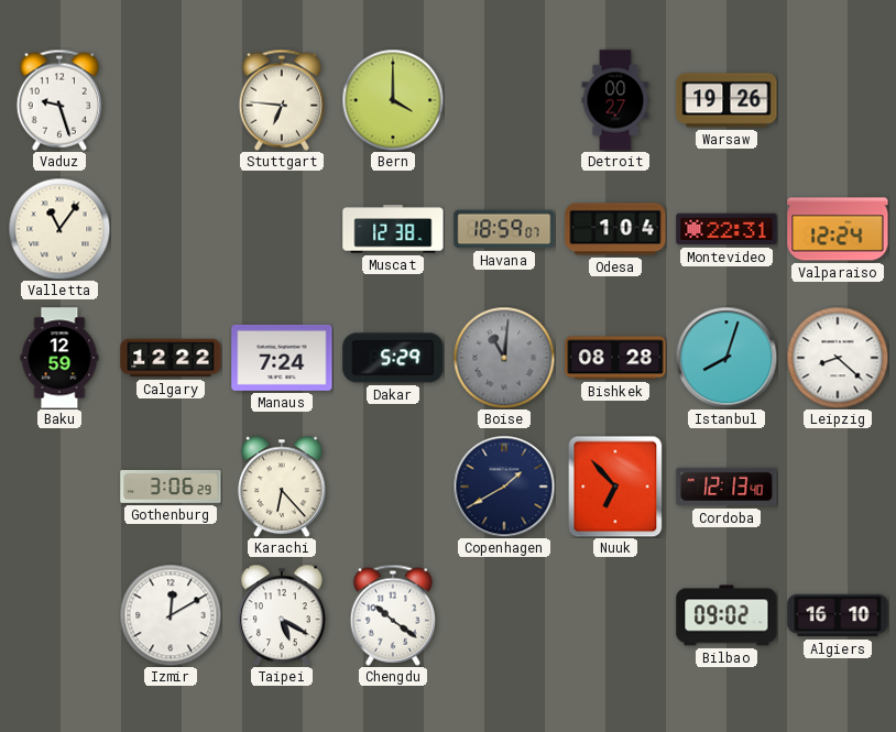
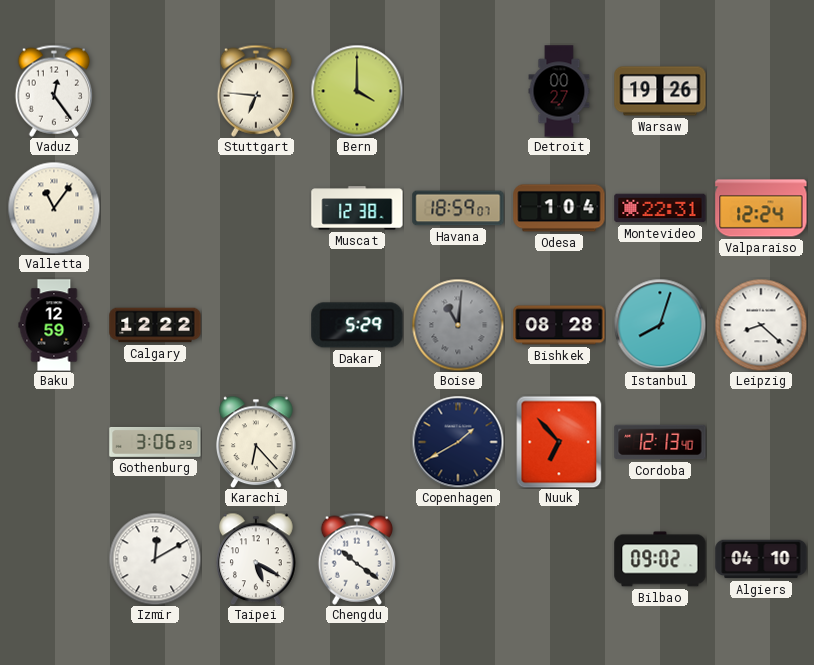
Vaduz: 9:27 -> 12:24
Manaus: 7:24 -> none
Algiers: 16:10 -> 04:10
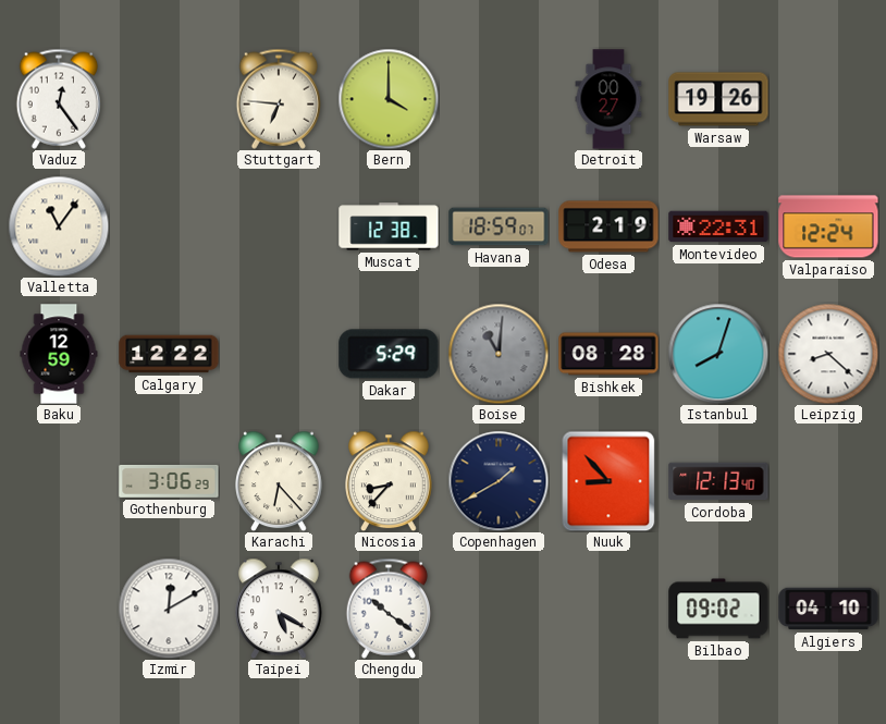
Odesa: 1:04 -> 2:19
Nicosia: none -> 8:37
Nuuk: 6:53 -> 8:53
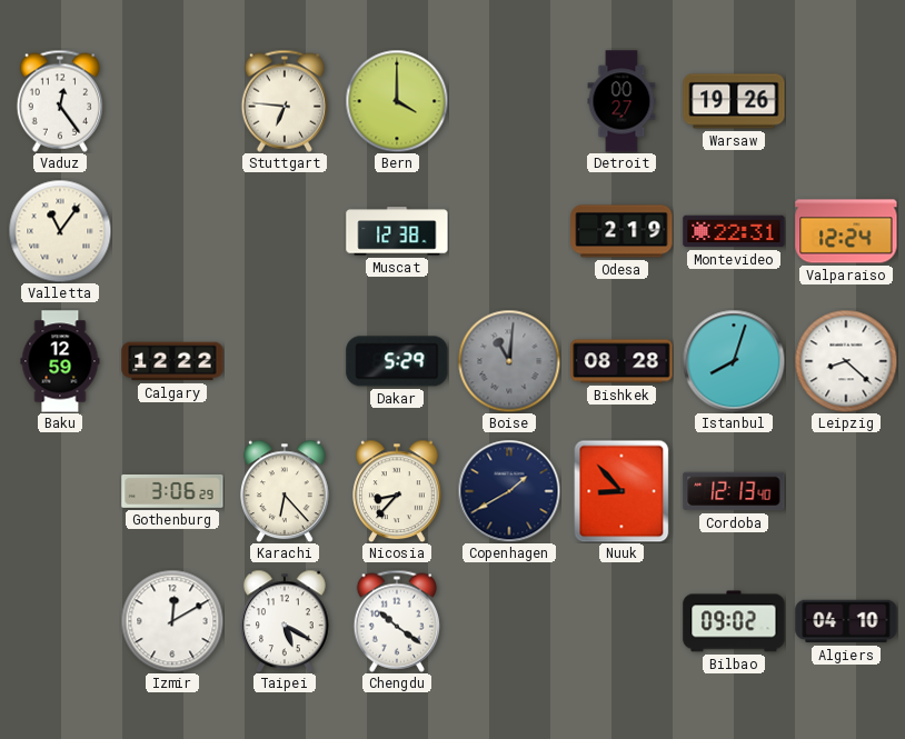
Havana: 18:59 -> none
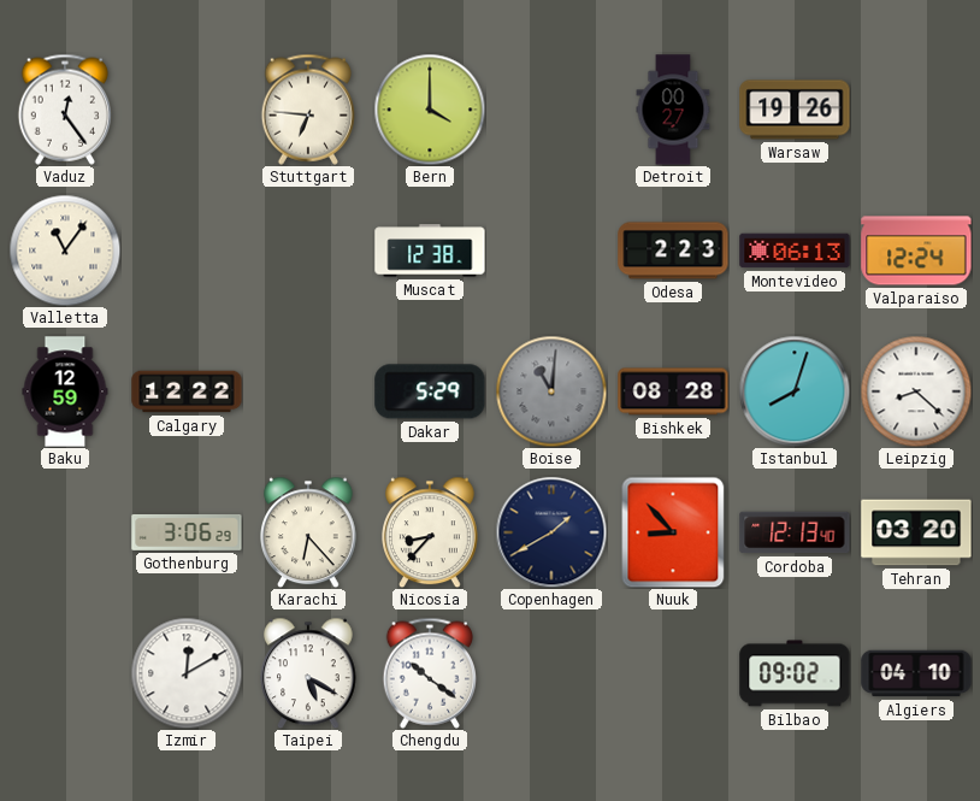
Odesa: 2:19 -> 2:23
Montevideo: 22:31 -> 06:13
Tehran: none -> 03:20
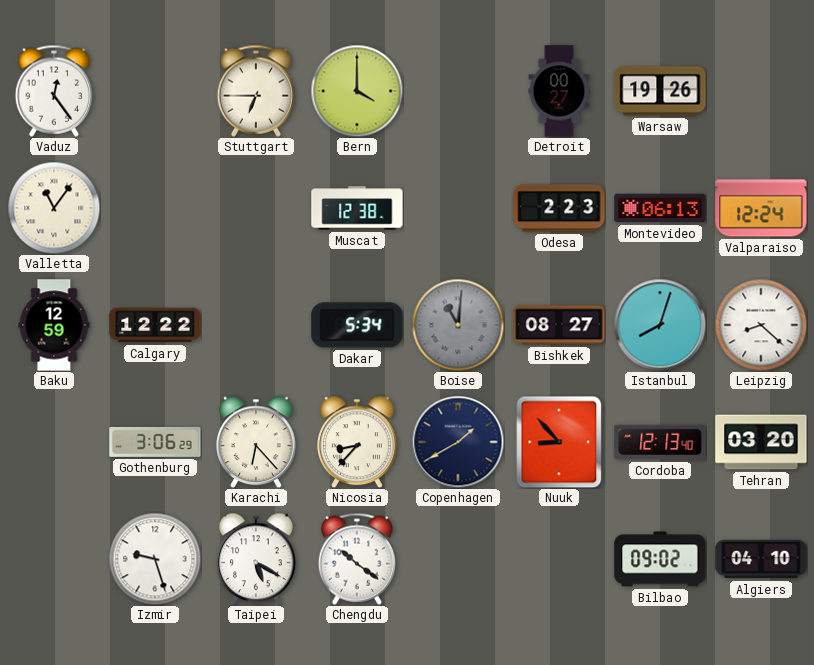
Stuttgart: 6:46 -> 6:45
Dakar: 5:29 -> 5:34
Bishkek: 08:28 -> 08:27
Izmir: 12:10 -> 9:27
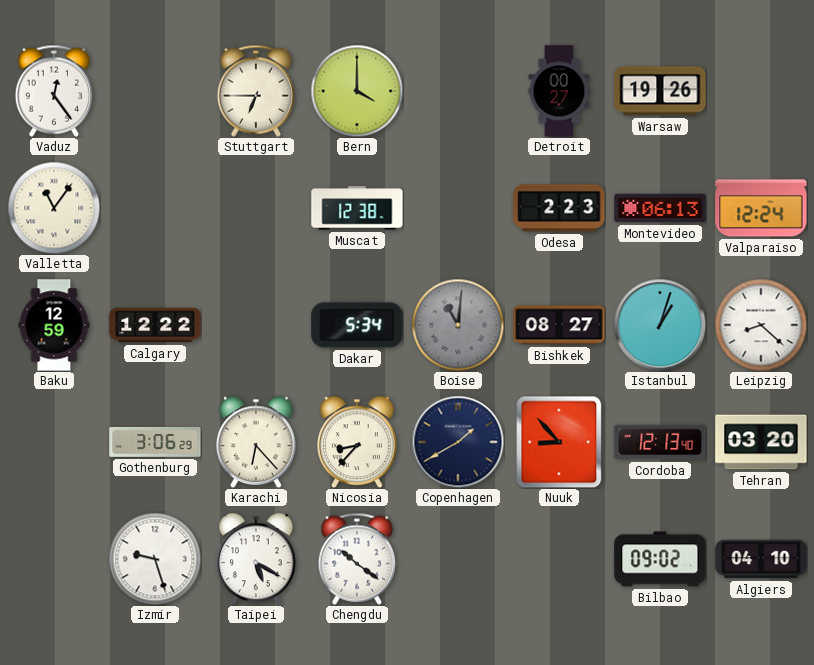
Istanbul: 8:03 -> 1:03
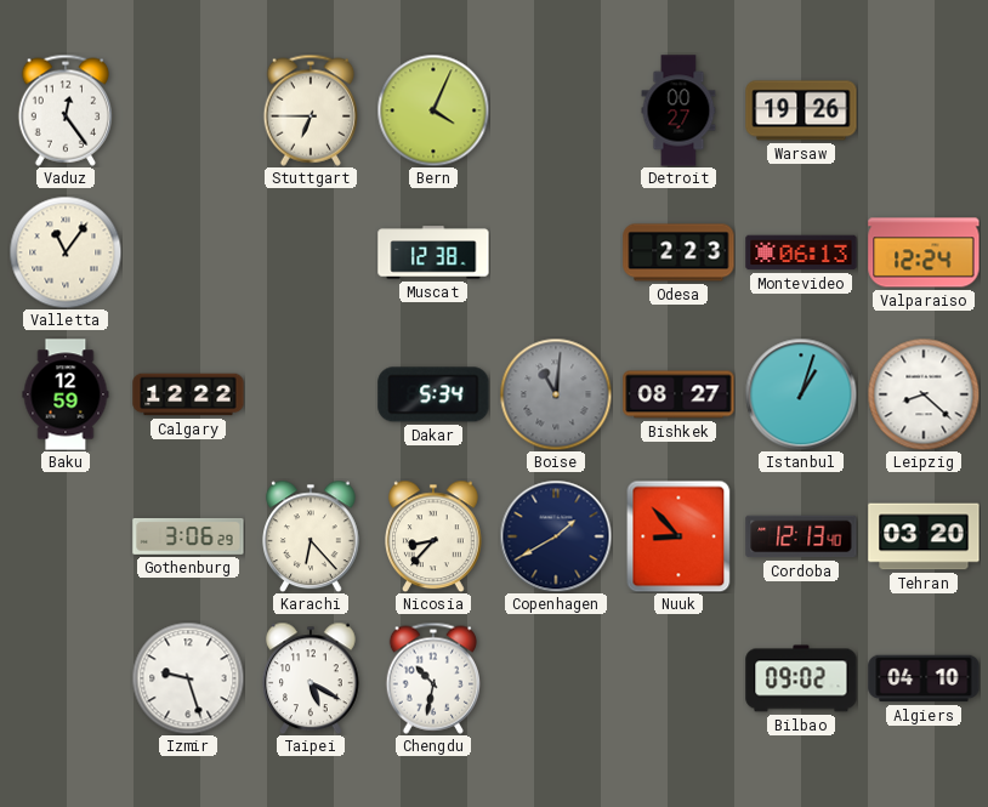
Bern: 4:00 -> 4:04
Chengdu: 10:21 -> 10:32
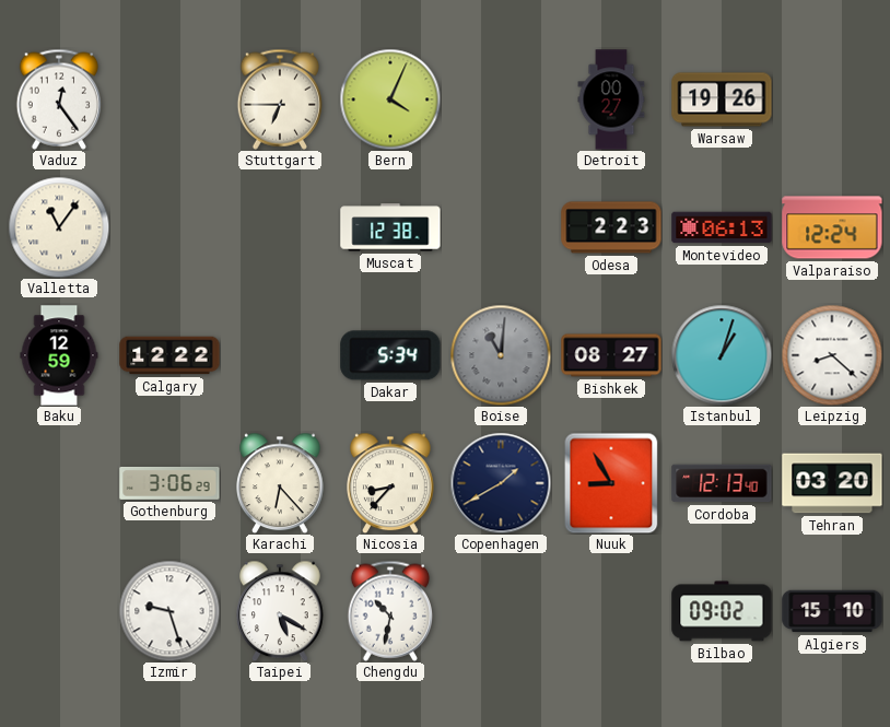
Nuuk: 8:53 -> 8:55
Algiers: 04:10 -> 15:10
